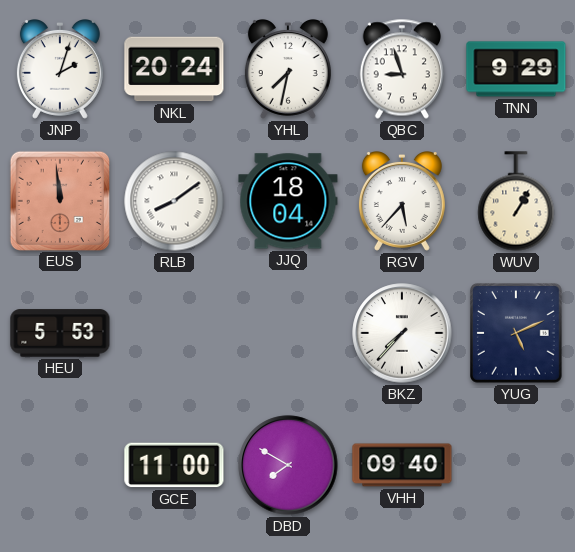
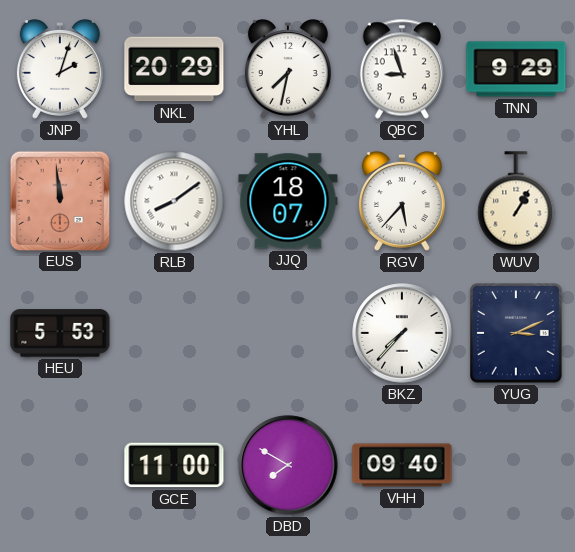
NKL: 20:24 -> 20:29
JJQ: 18:04 -> 18:07
YUG: 5:11 -> 3:11
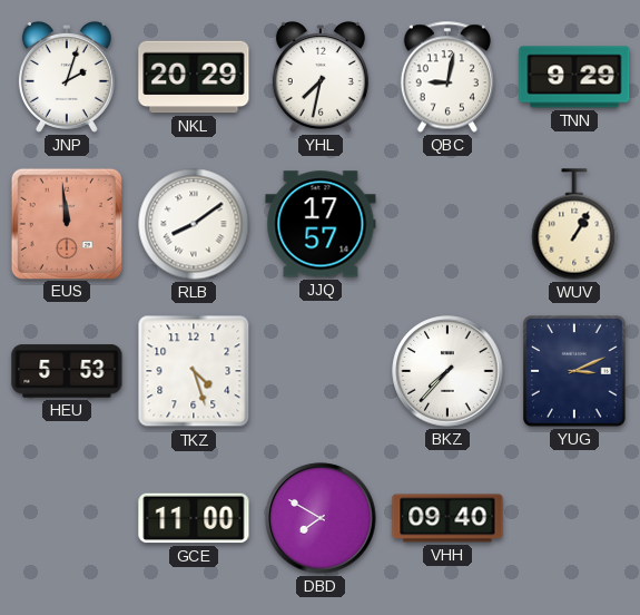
QBC: 8:57 -> 9:02
JJQ: 18:07 -> 17:57
RGV: 5:37 -> none
TKZ: none -> 4:27
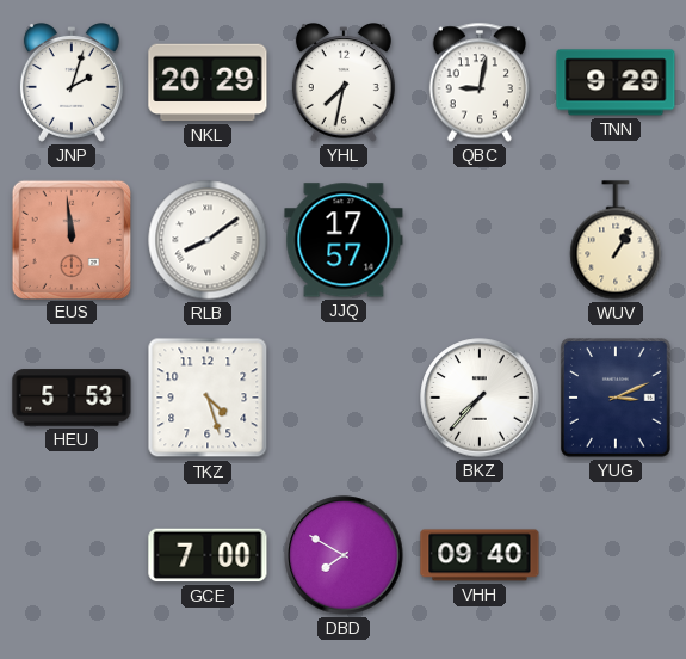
GCE: 11:00 -> 7:00
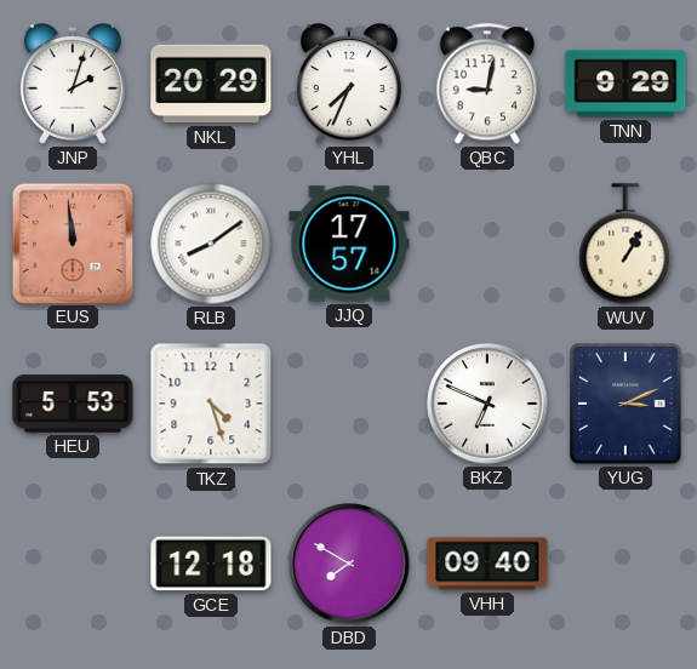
YHL: 7:32 -> 7:34
BKZ: 7:37 -> 6:49
GCE: 7:00 -> 12:18
